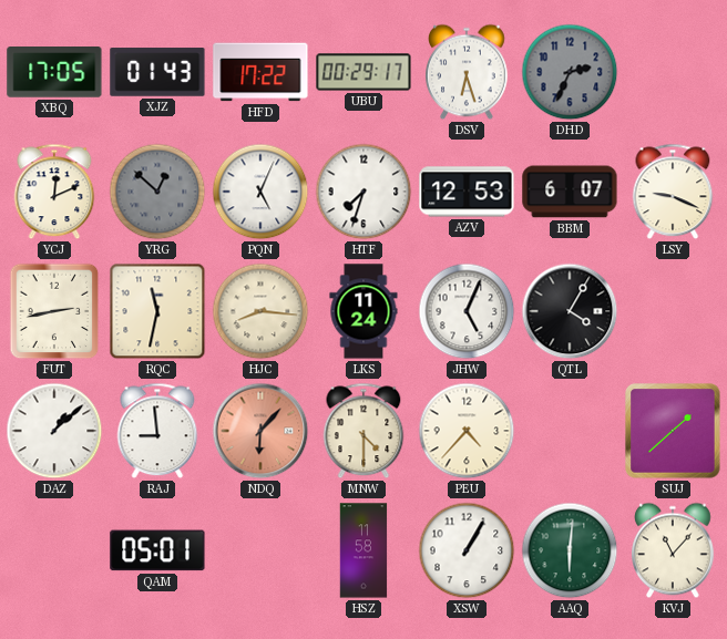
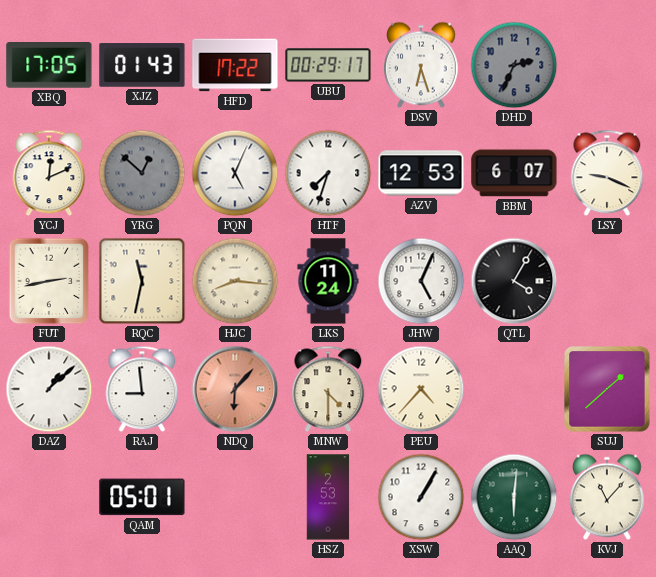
HSZ: 11:58 -> 2:53
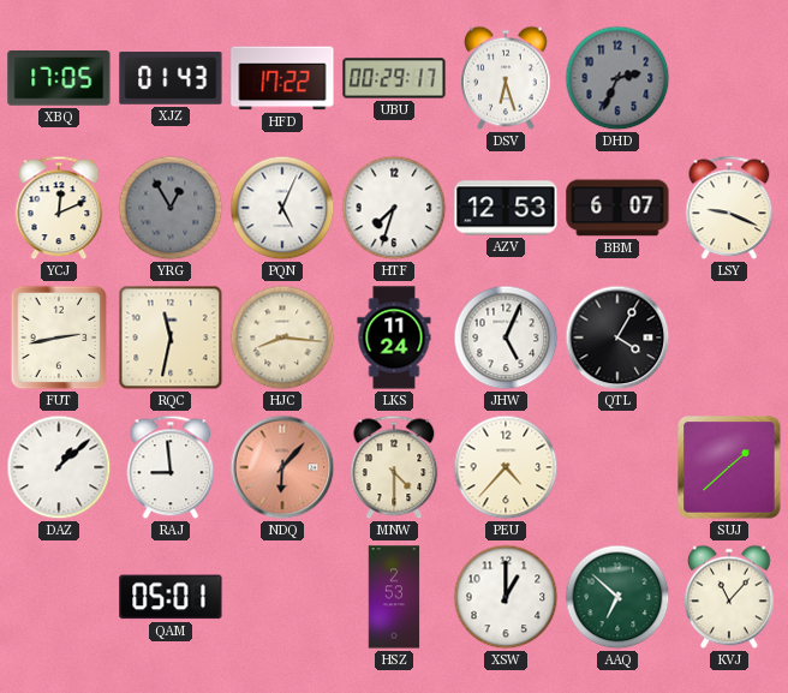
YRG: 12:52 -> 12:55
XSW: 1:05 -> 1:00
AAQ: 6:01 -> 6:52
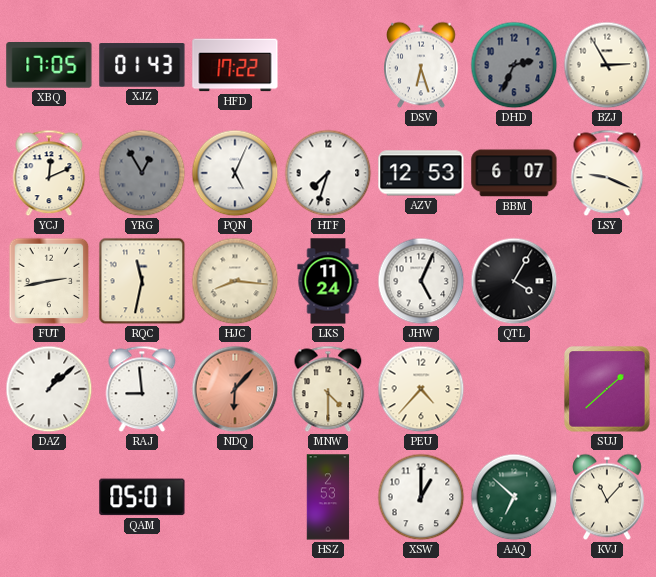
UBU: 00:29 -> none
BZJ: none -> 2:55
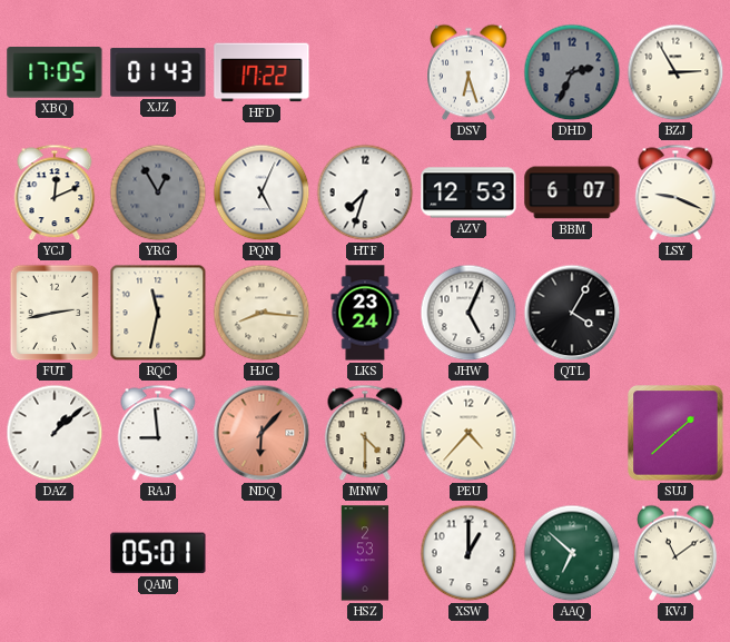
LKS: 11:24 -> 23:24
KVJ: 11:07 -> 11:09
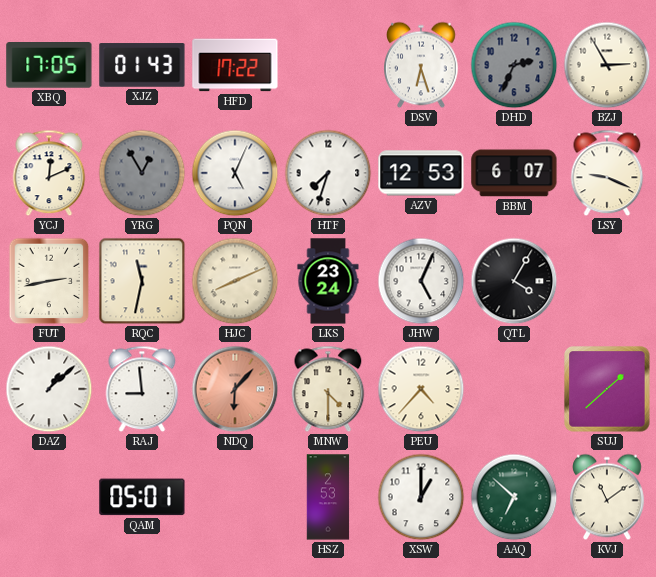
HJC: 8:16 -> 8:11
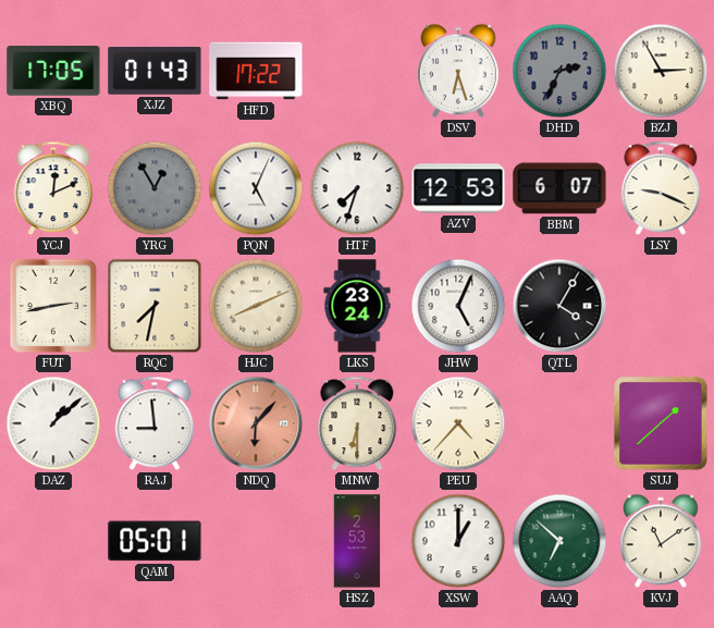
RQC: 11:32 -> 7:32
MNW: 4:30 -> 6:30
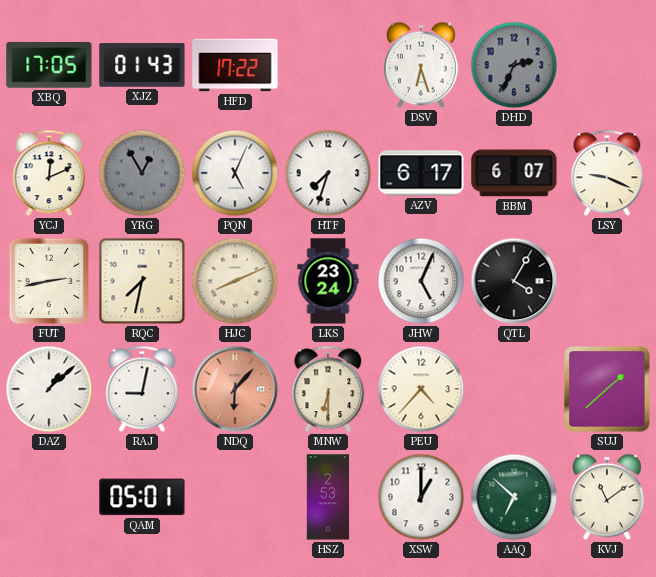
BZJ: 2:55 -> none
AZV: 12:53 -> 6:17
RAJ: 8:59 -> 9:02
